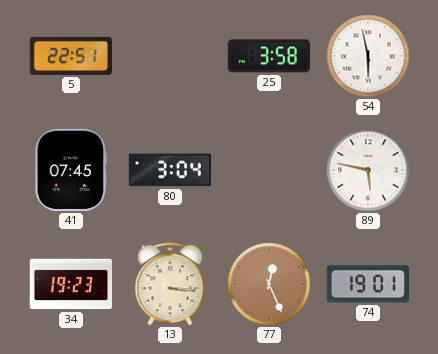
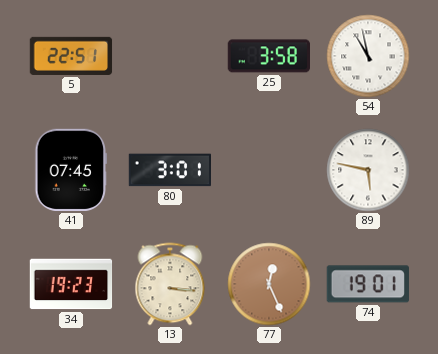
54: 5:58 -> 10:58
80: 3:04 -> 3:01
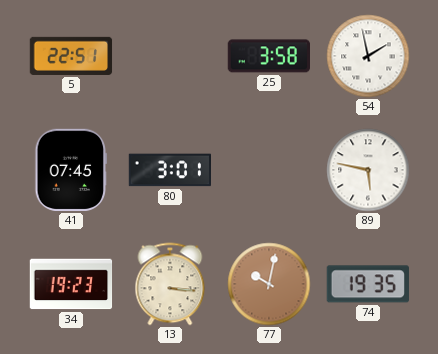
54: 10:58 -> 1:58
77: 12:26 -> 10:02
74: 19:01 -> 19:35
